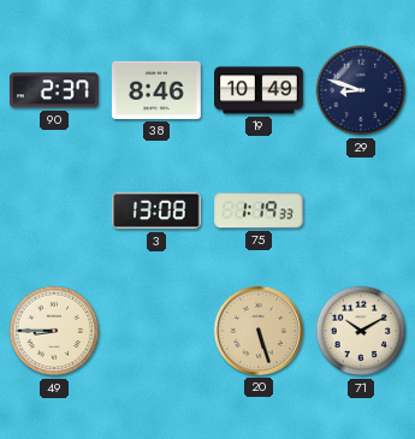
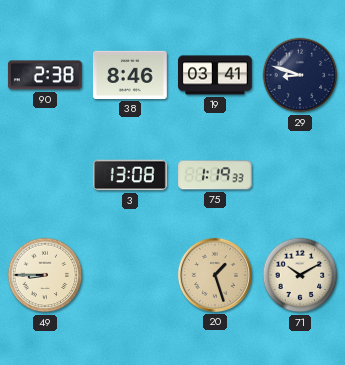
90: 2:37 -> 2:38
19: 10:49 -> 03:41
20: 5:27 -> 1:27
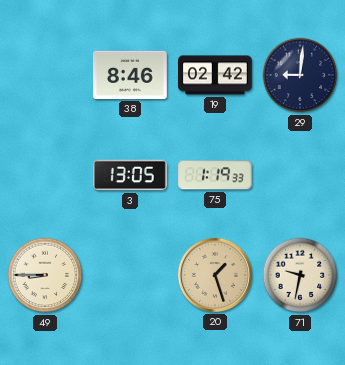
90: 2:38 -> none
19: 03:41 -> 02:42
29: 8:48 -> 9:01
3: 13:08 -> 13:05
71: 10:10 -> 9:32
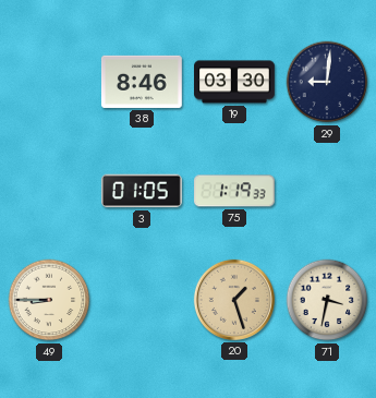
19: 02:42 -> 03:30
3: 13:05 -> 01:05
71: 9:32 -> 3:32
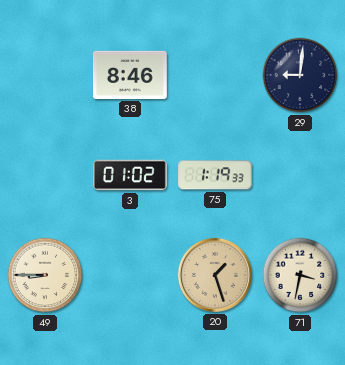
19: 03:30 -> none
3: 01:05 -> 01:02
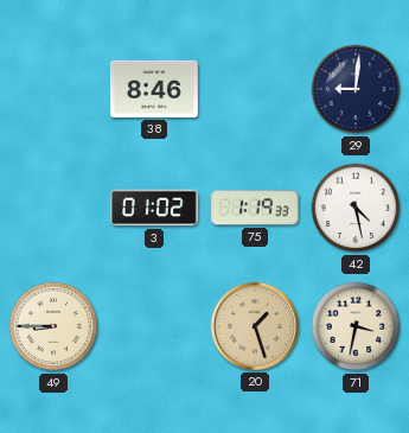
42: none -> 4:28
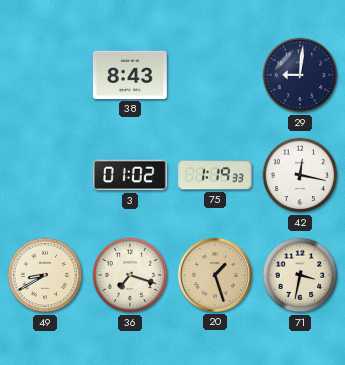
38: 8:46 -> 8:43
42: 4:28 -> 12:17
49: 8:45 -> 8:40
36: none -> 7:18
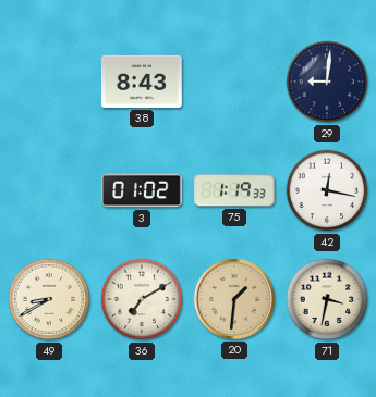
36: 7:18 -> 7:10
20: 1:27 -> 1:31
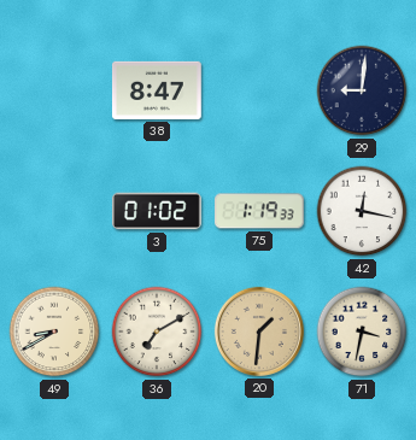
38: 8:43 -> 8:47
